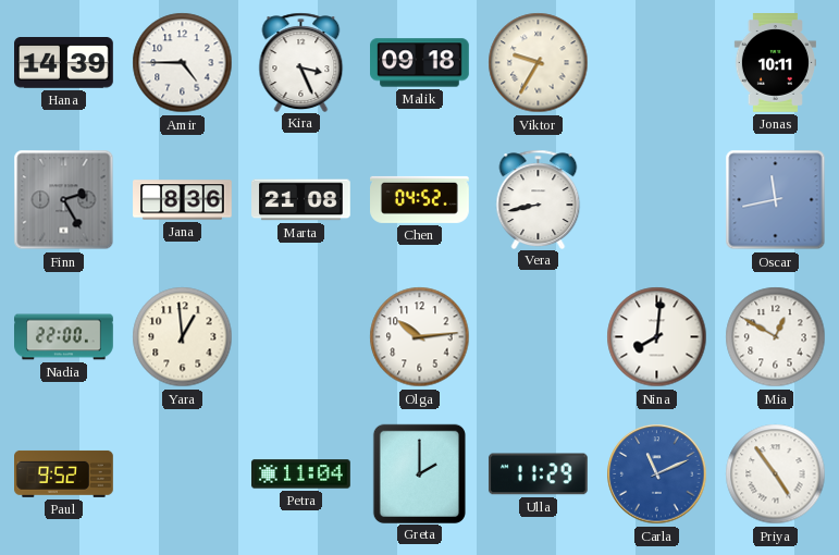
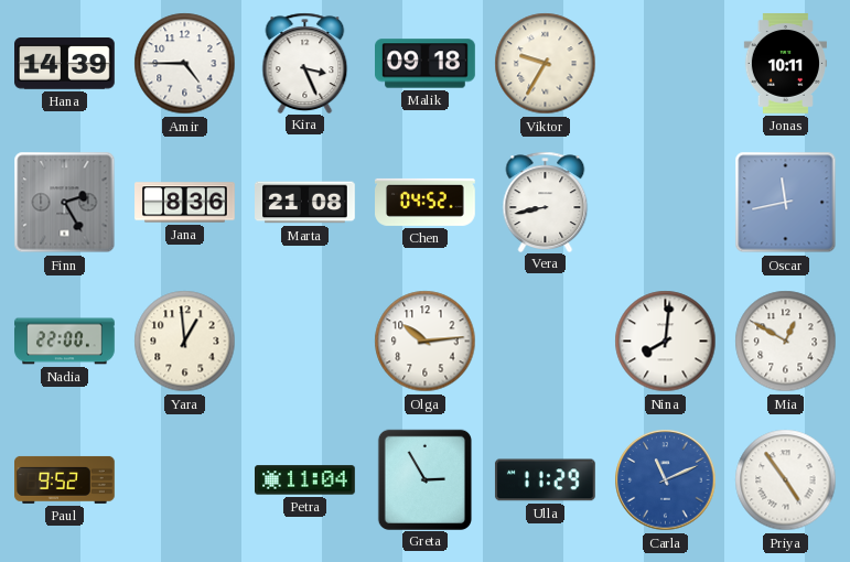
Greta: 2:00 -> 2:55
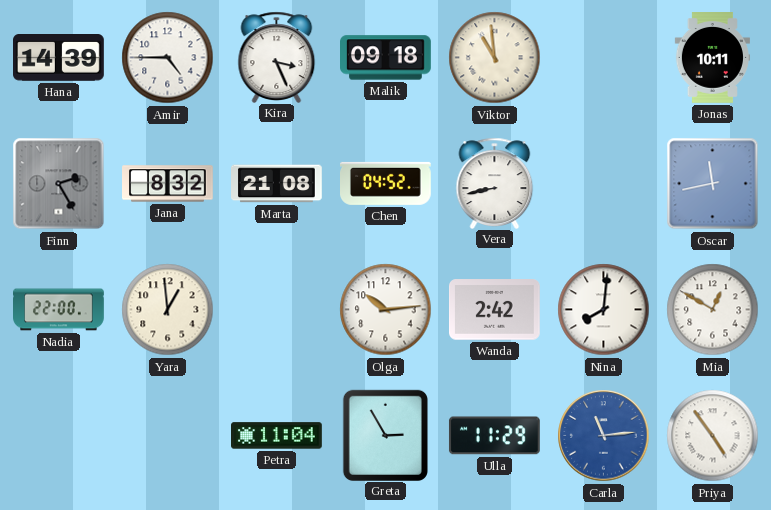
Viktor: 9:35 -> 10:59
Jana: 8:36 -> 8:32
Wanda: none -> 2:42
Paul: 9:52 -> none
Carla: 11:11 -> 11:14
